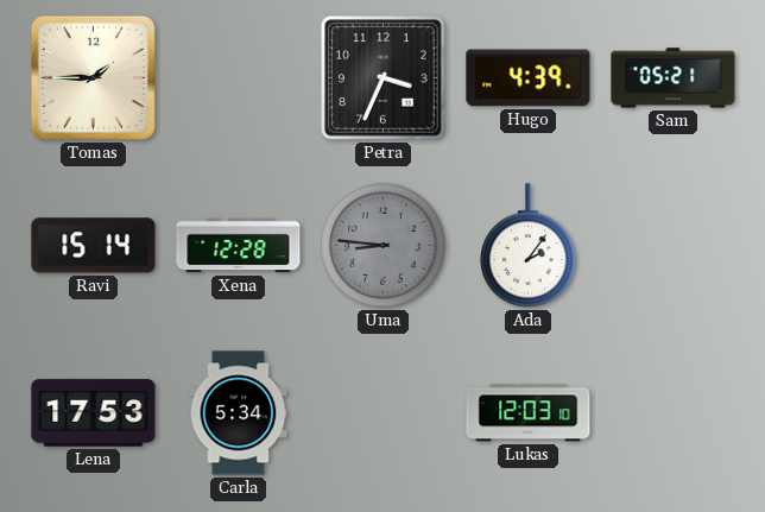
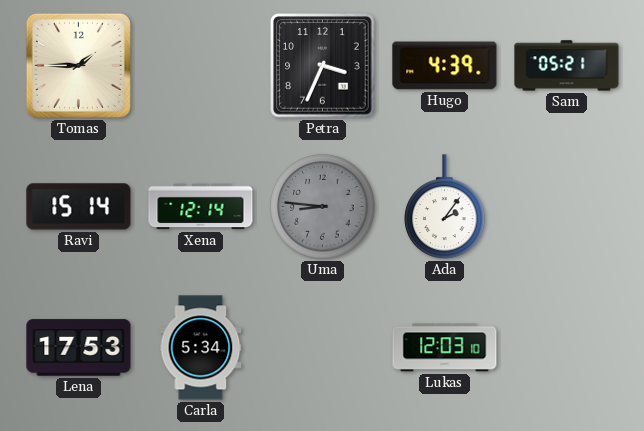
Xena: 12:28 -> 12:14
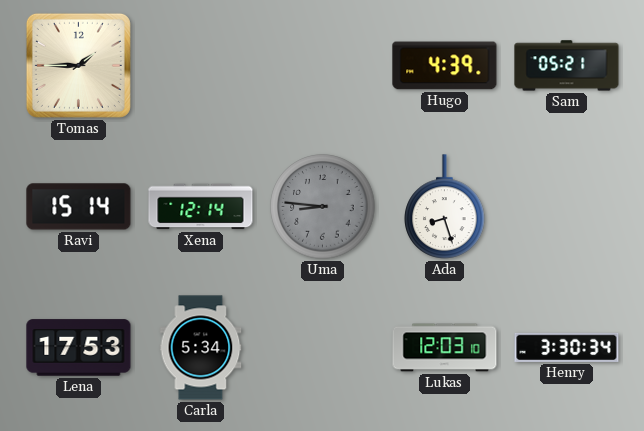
Petra: 3:34 -> none
Ada: 2:06 -> 8:27
Henry: none -> 3:30
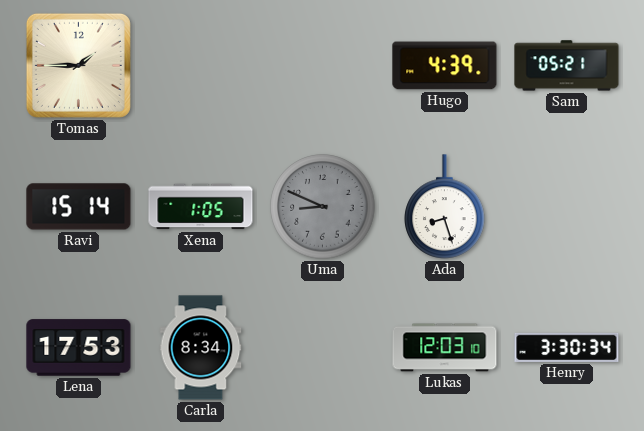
Xena: 12:14 -> 1:05
Uma: 8:46 -> 8:49
Carla: 5:34 -> 8:34
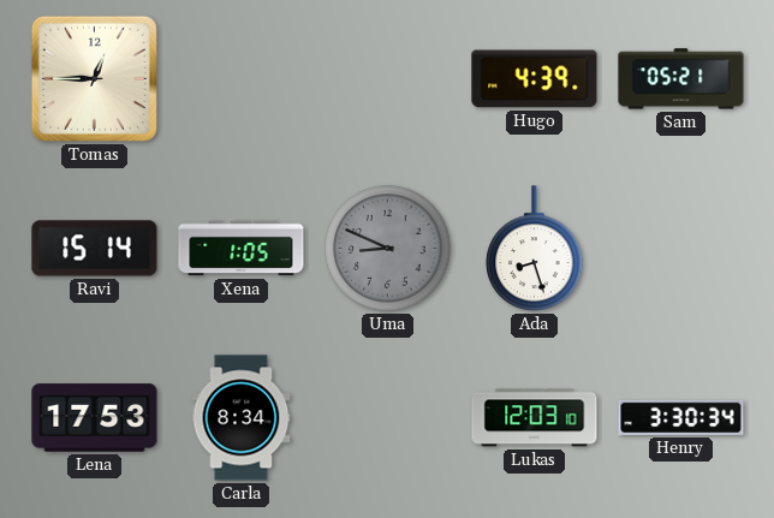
Tomas: 1:45 -> 12:45
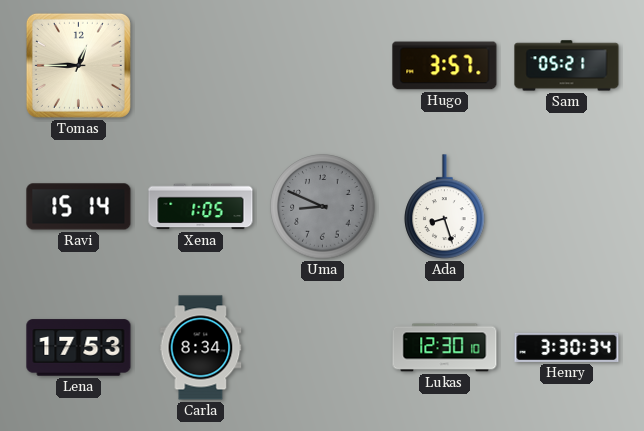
Hugo: 4:39 -> 3:57
Lukas: 12:03 -> 12:30
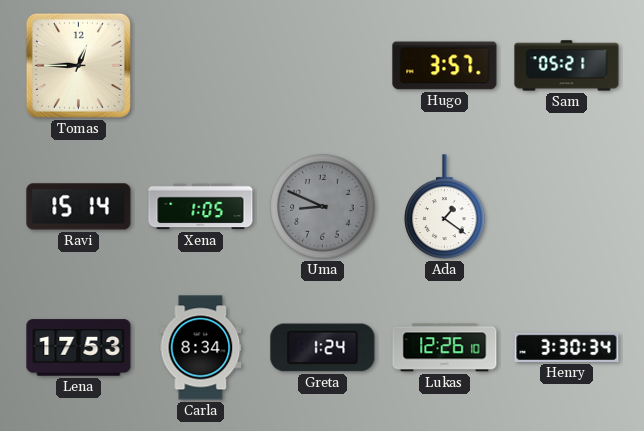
Ada: 8:27 -> 1:21
Greta: none -> 1:24
Lukas: 12:30 -> 12:26
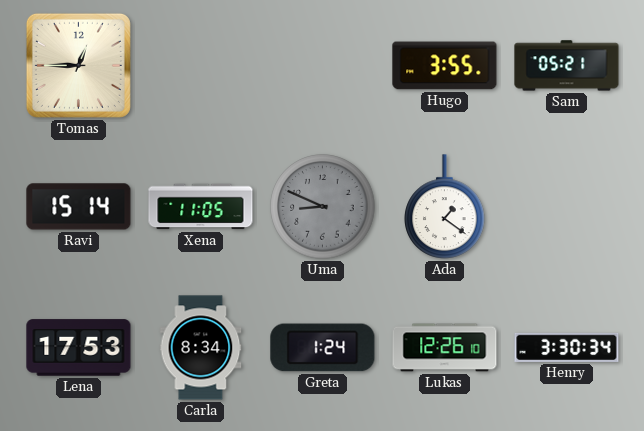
Hugo: 3:57 -> 3:55
Xena: 1:05 -> 11:05
